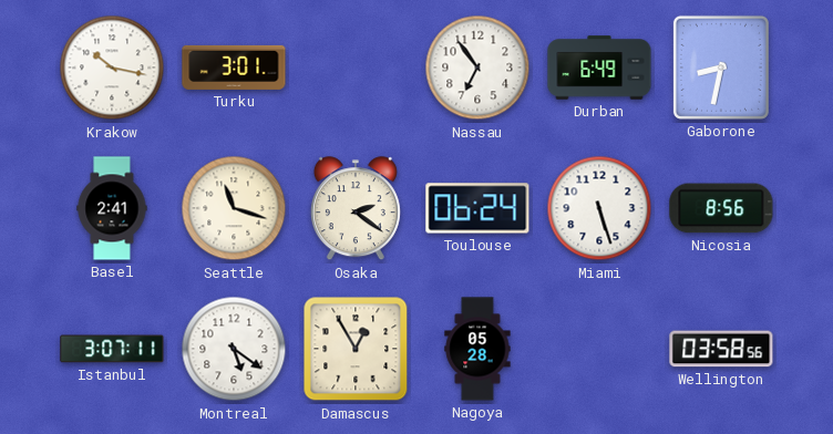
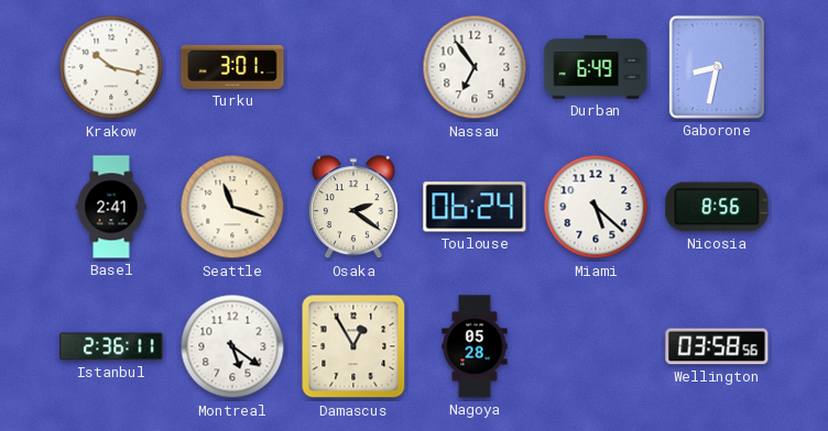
Miami: 5:27 -> 5:22
Istanbul: 3:07 -> 2:36
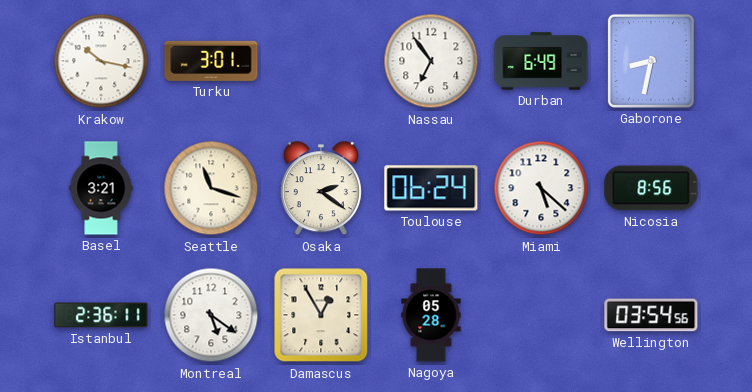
Basel: 2:41 -> 3:21
Wellington: 03:58 -> 03:54
